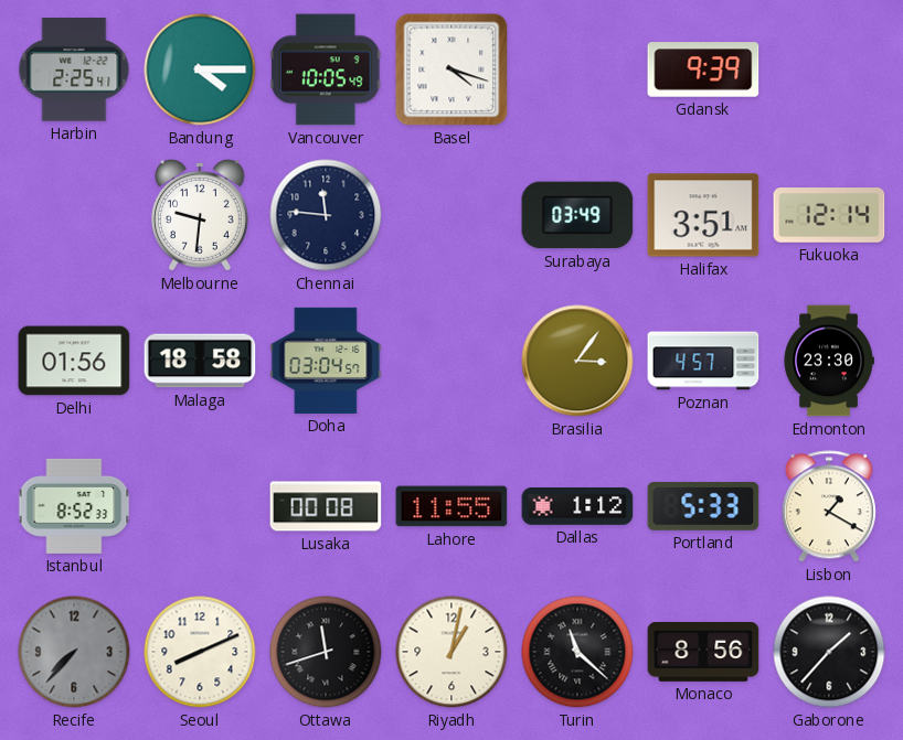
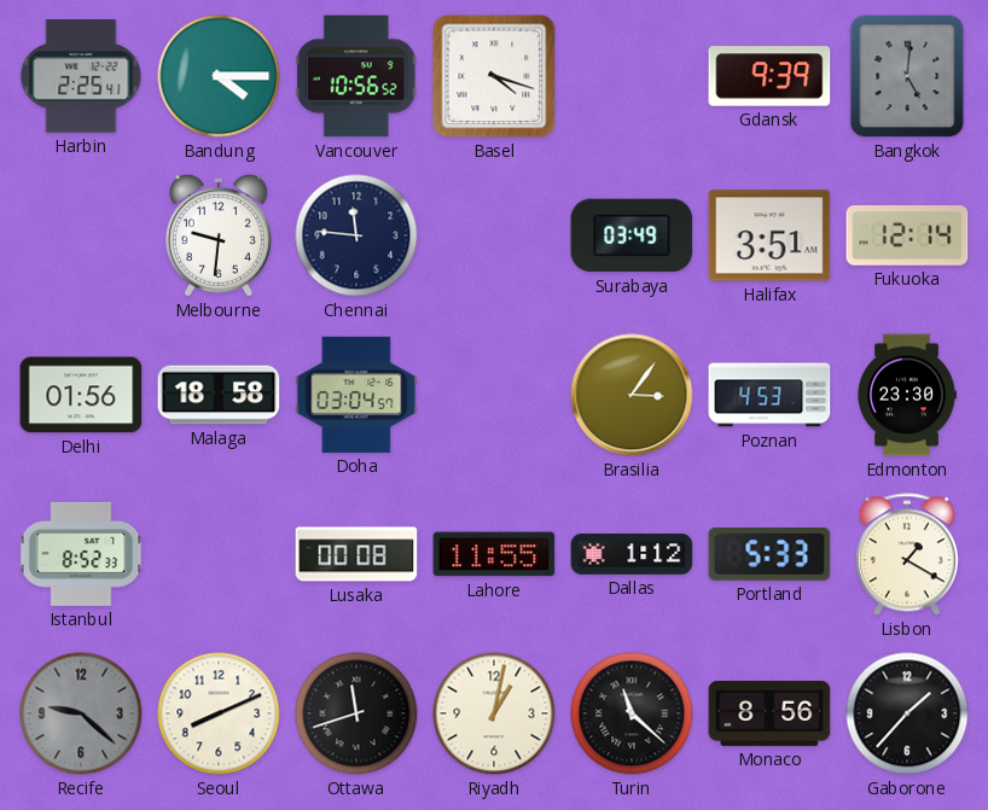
Vancouver: 10:05 -> 10:56
Bangkok: none -> 5:01
Poznan: 4:57 -> 4:53
Recife: 7:37 -> 9:22
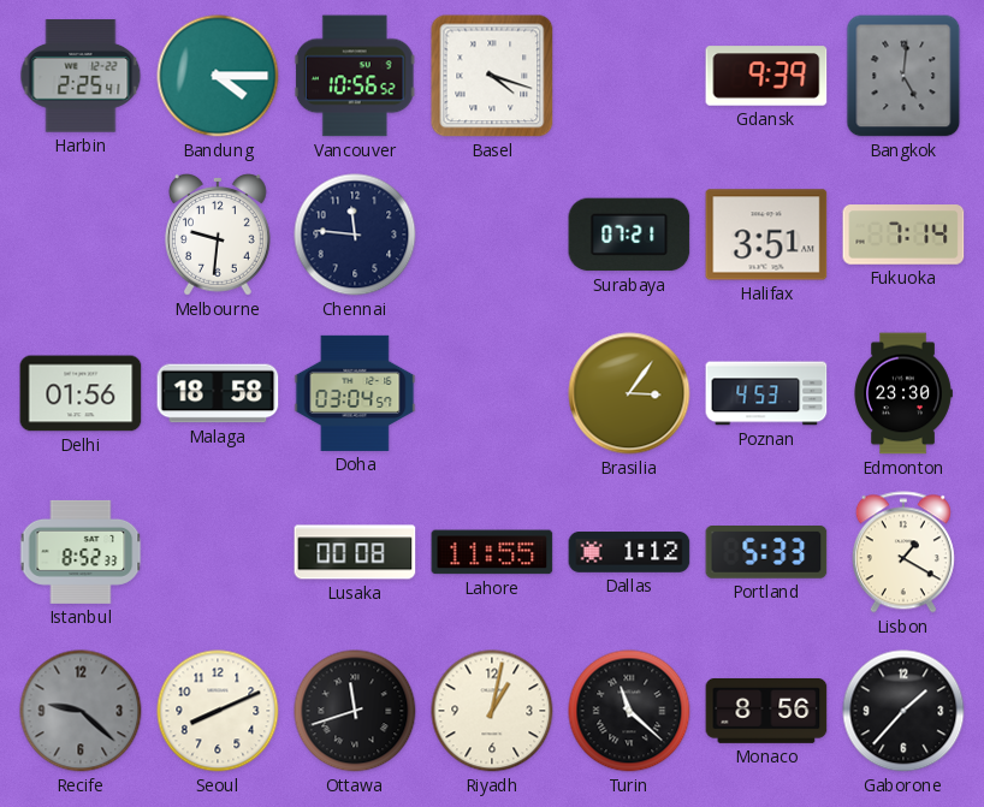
Surabaya: 03:49 -> 07:21
Fukuoka: 12:14 -> 7:14
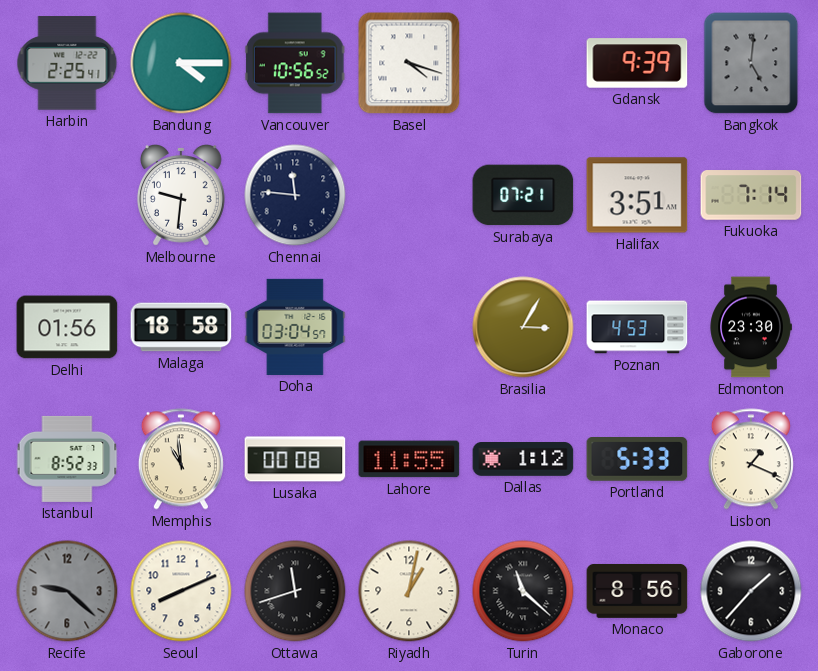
Brasilia: 3:06 -> 3:05
Memphis: none -> 10:59
Lisbon: 1:20 -> 1:19
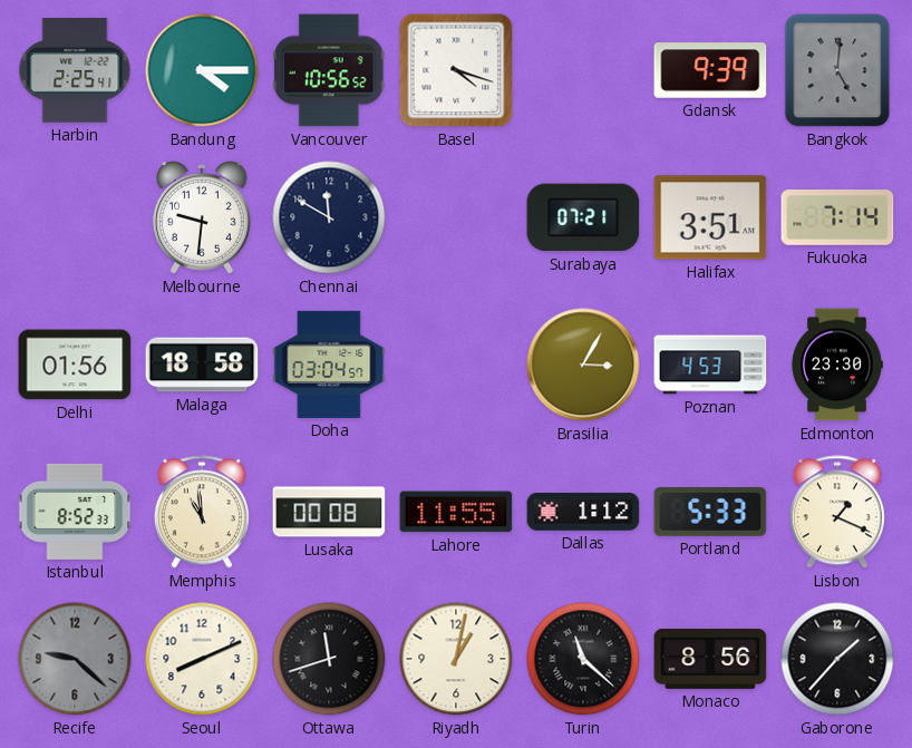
Chennai: 11:46 -> 11:50
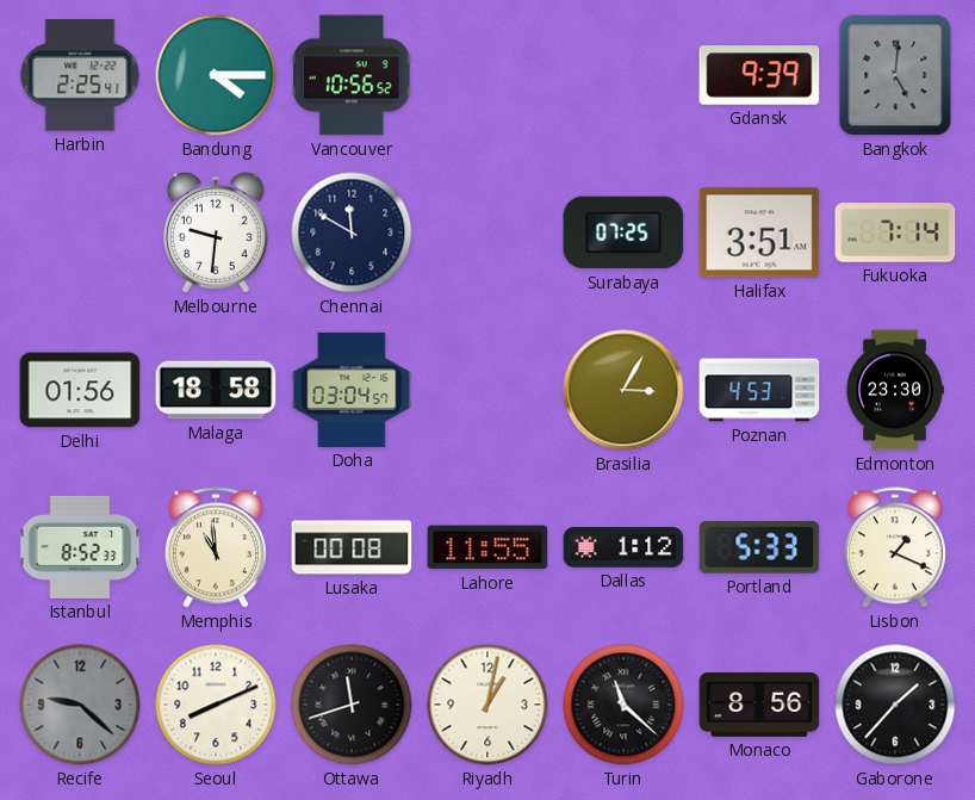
Basel: 4:18 -> none
Surabaya: 07:21 -> 07:25
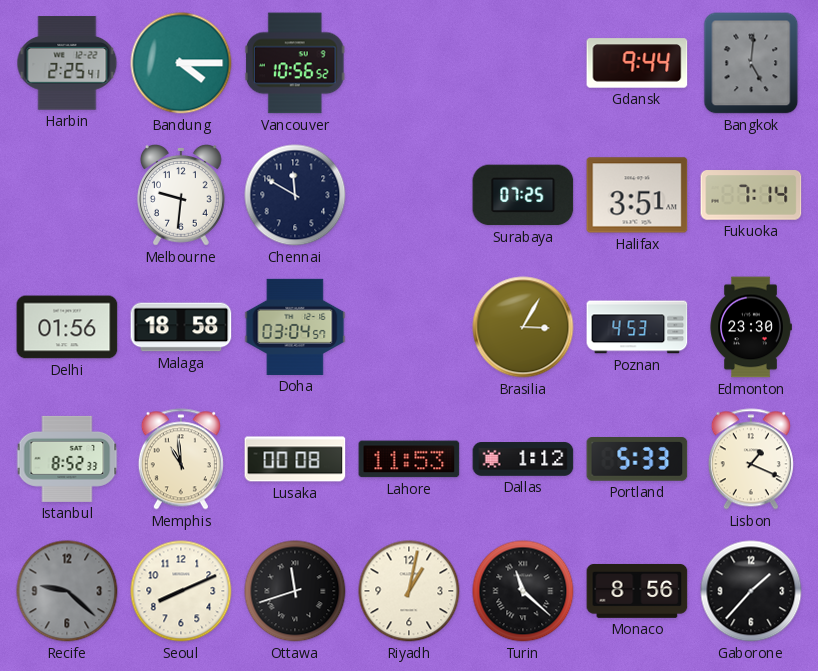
Gdansk: 9:39 -> 9:44
Lahore: 11:55 -> 11:53
